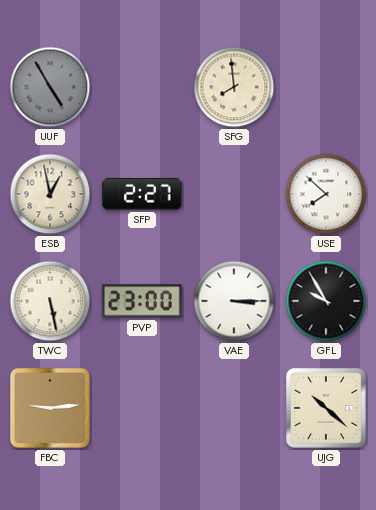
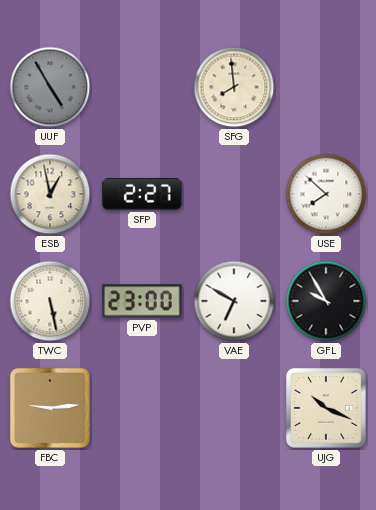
VAE: 3:15 -> 6:50
UJG: 10:22 -> 10:19
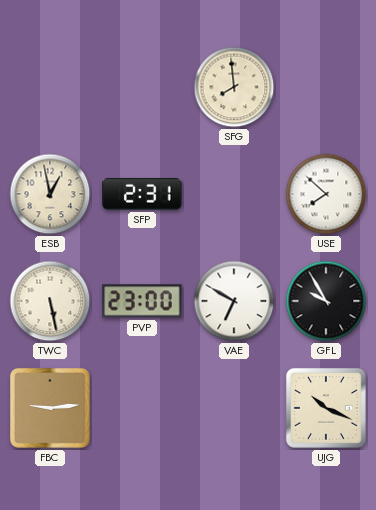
UUF: 4:55 -> none
SFP: 2:27 -> 2:31
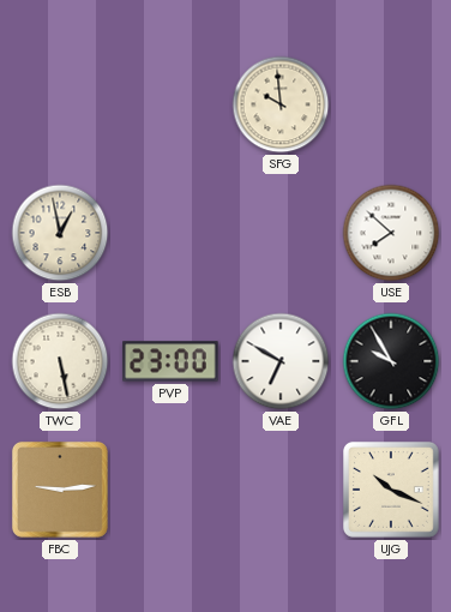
SFG: 7:59 -> 9:59
SFP: 2:31 -> none
